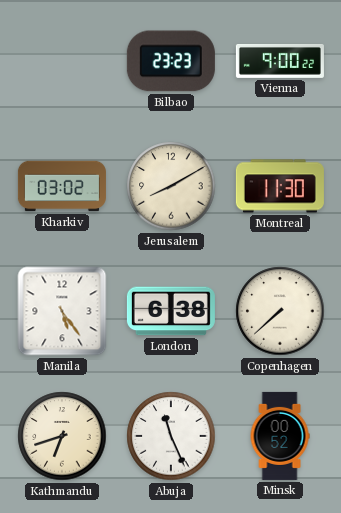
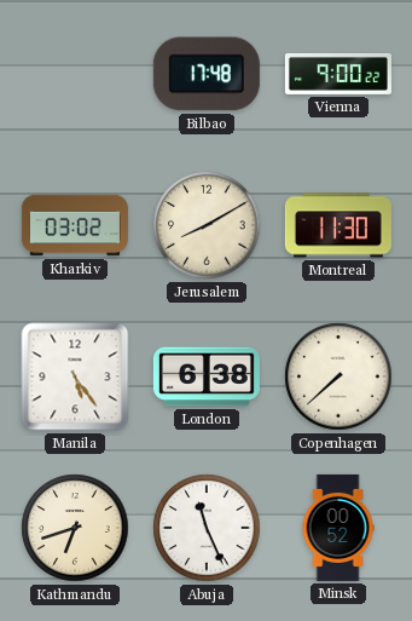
Bilbao: 23:23 -> 17:48
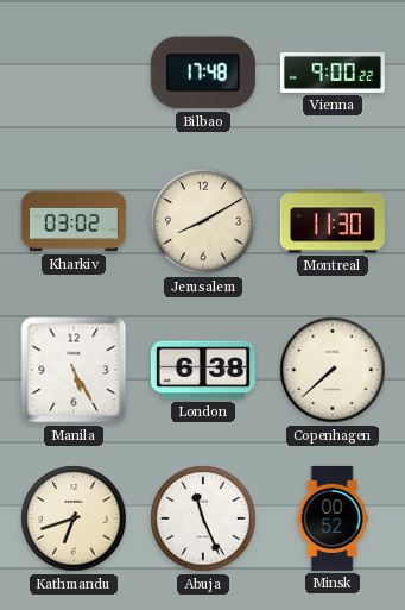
Manila: 5:24 -> 5:25
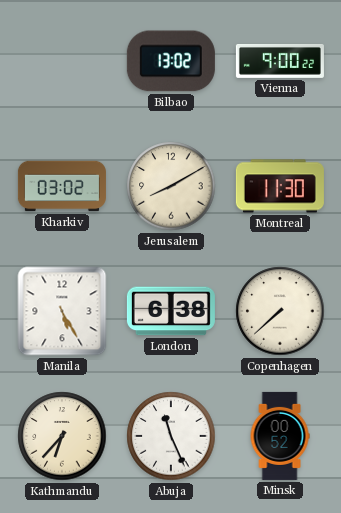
Bilbao: 17:48 -> 13:02
Kathmandu: 6:42 -> 6:37
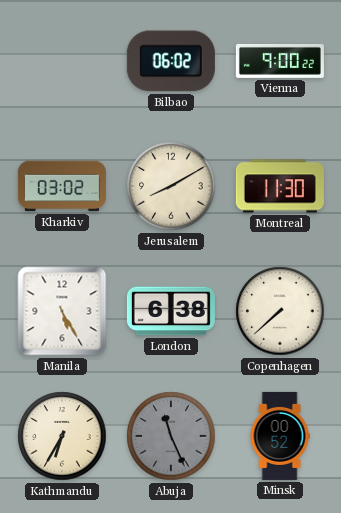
Bilbao: 13:02 -> 06:02
Kathmandu: 6:37 -> 6:35
Abuja dial: white -> grey
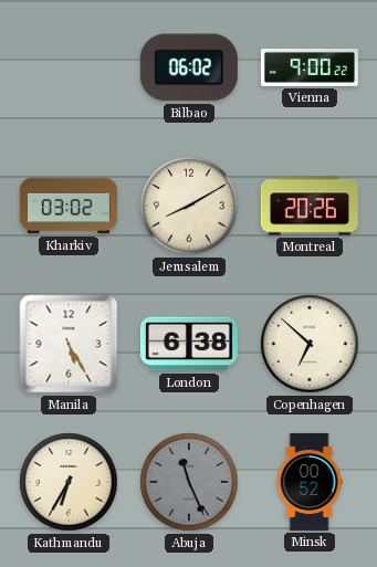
Montreal: 11:30 -> 20:26
Copenhagen: 7:38 -> 6:52
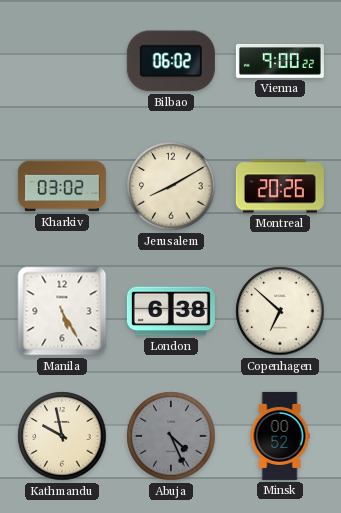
Kathmandu: 6:35 -> 9:58
Abuja: 11:26 -> 4:26
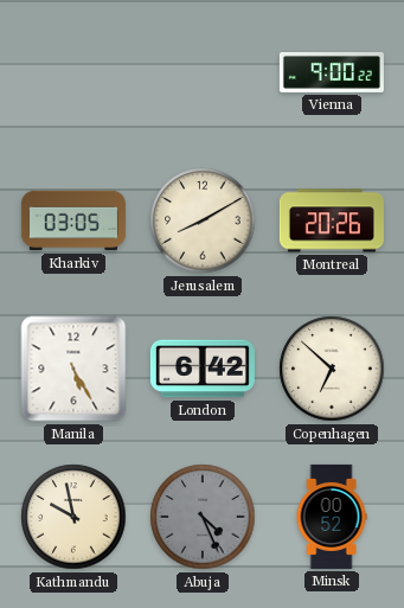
Bilbao: 06:02 -> none
Kharkiv: 03:02 -> 03:05
London: 6:38 -> 6:42
